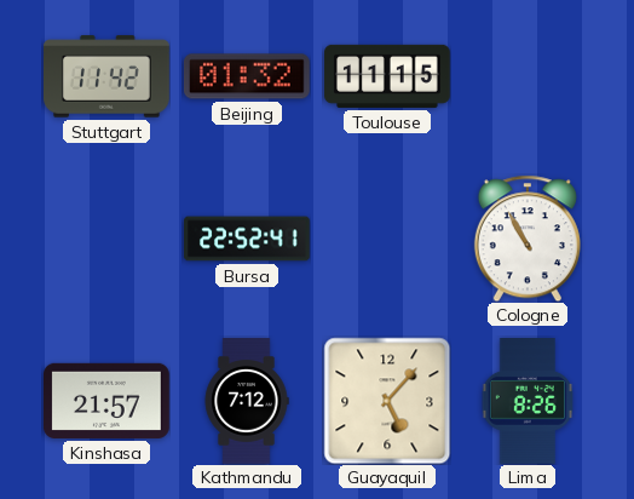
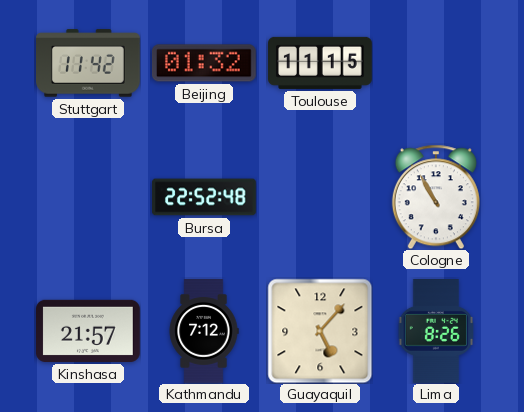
Bursa: 22:52:41 -> 22:52:48
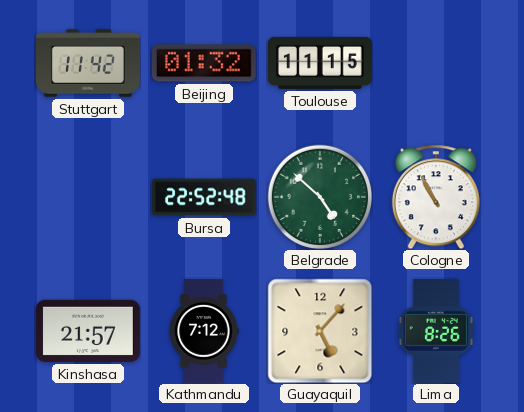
Belgrade: none -> 4:52
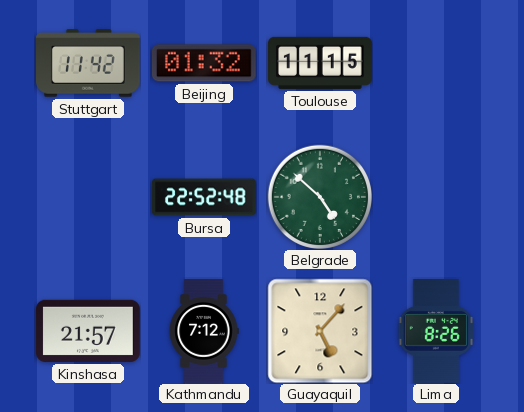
Cologne: 10:55 -> none
